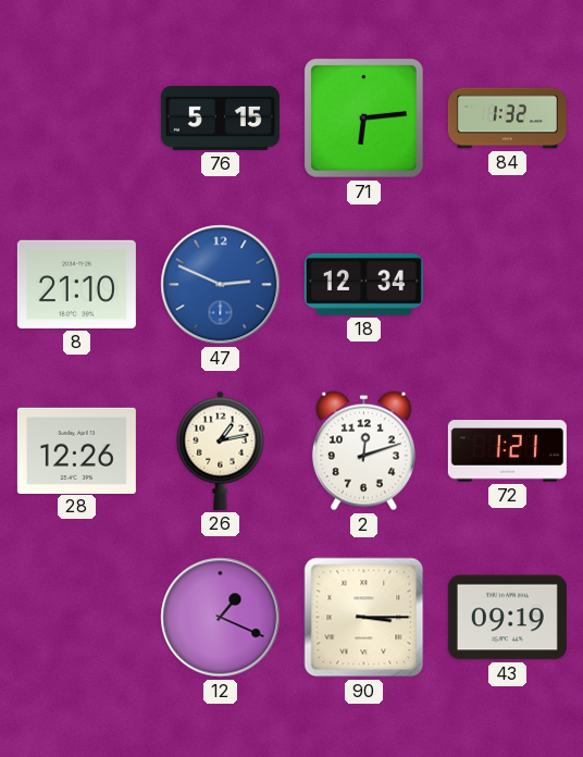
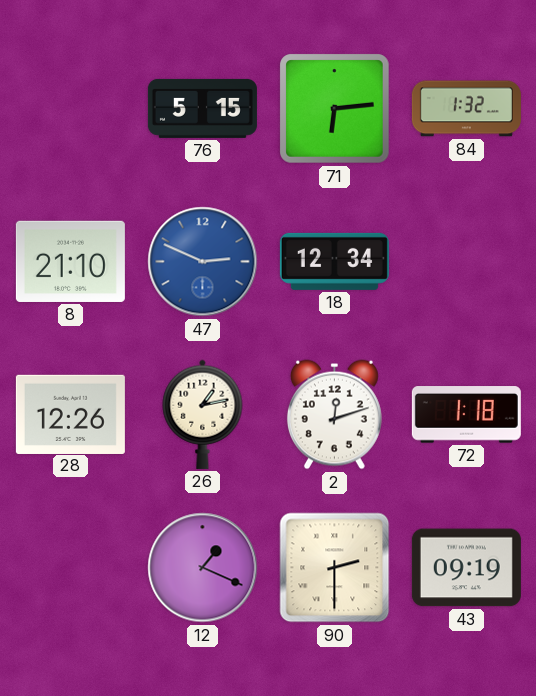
72: 1:21 -> 1:18
90: 3:15 -> 2:30
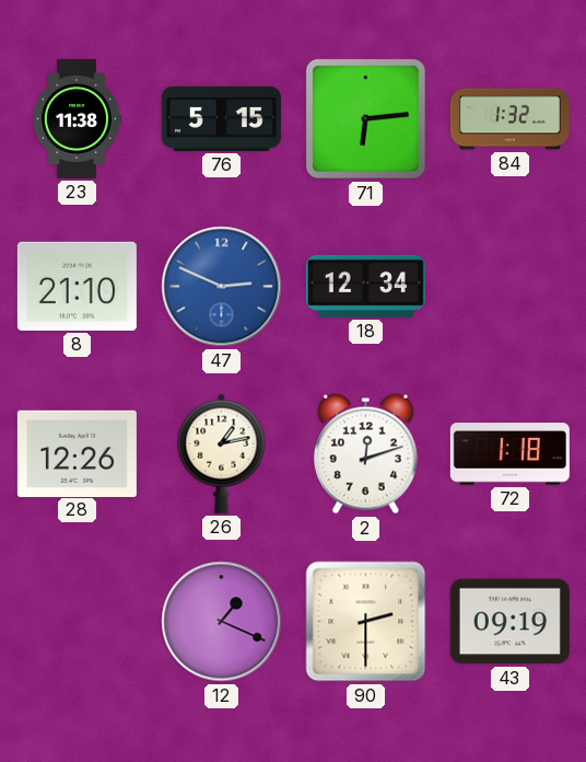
23: none -> 11:38
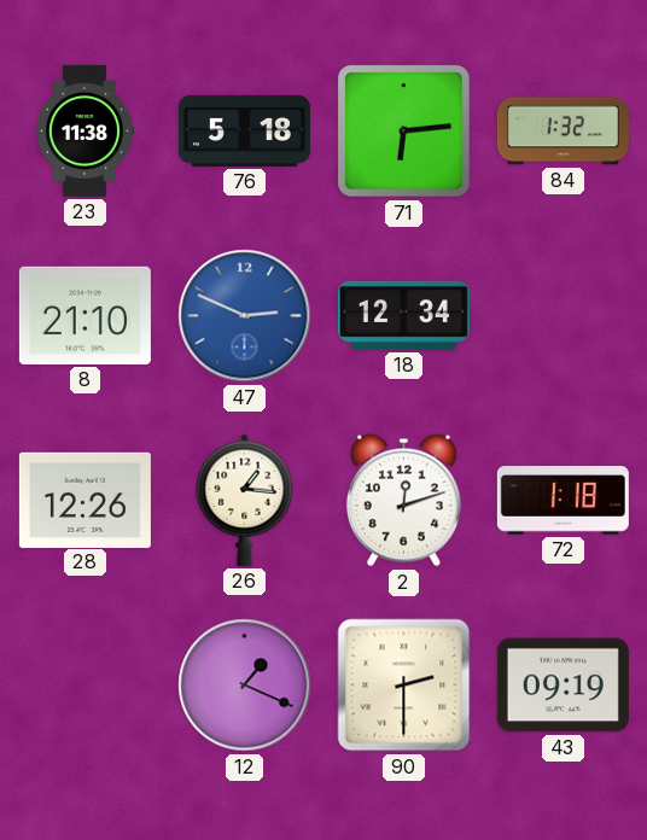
76: 5:15 -> 5:18
26: 1:13 -> 1:16
